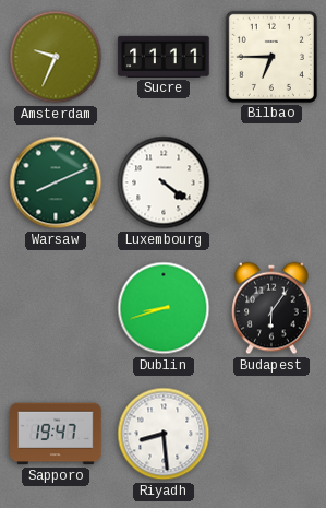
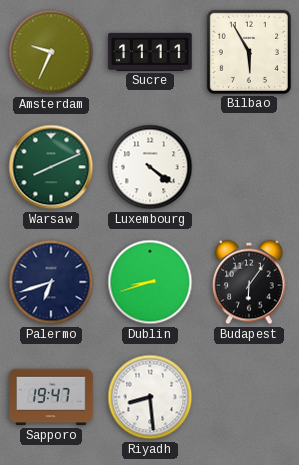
Bilbao: 6:45 -> 5:55
Palermo: none -> 6:42
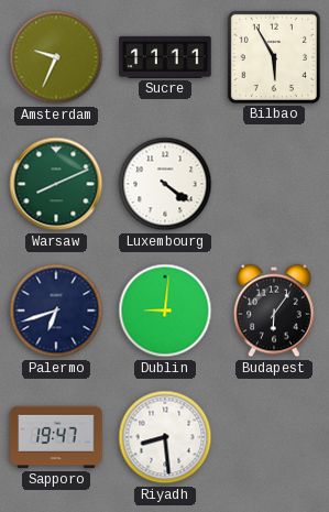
Dublin: 8:42 -> 9:01
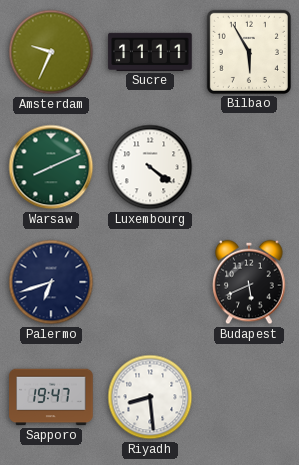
Dublin: 9:01 -> none
Budapest: 6:06 -> 5:41
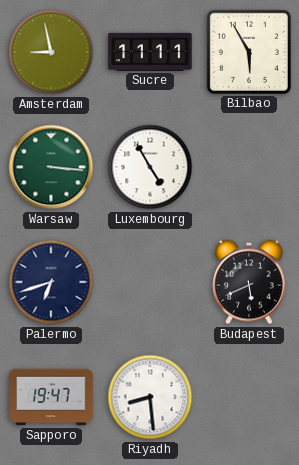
Amsterdam: 9:34 -> 8:58
Warsaw: 8:11 -> 3:16
Luxembourg: 4:21 -> 4:55
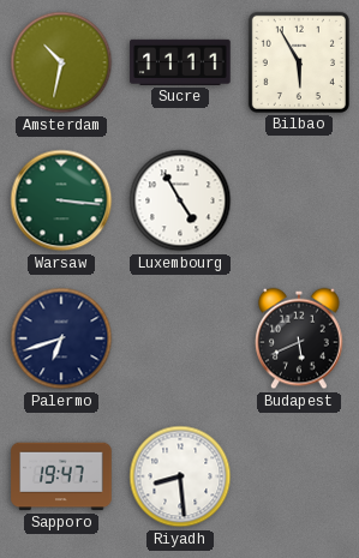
Amsterdam: 8:58 -> 10:32
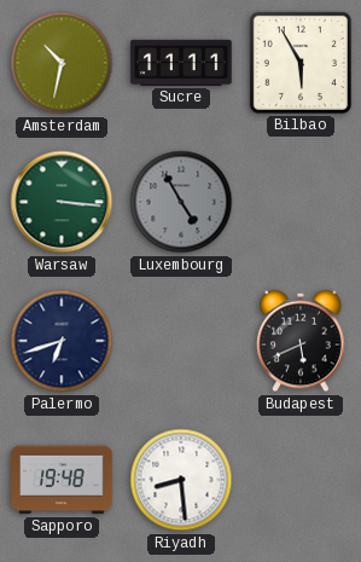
Luxembourg dial: white -> grey
Sapporo: 19:47 -> 19:48
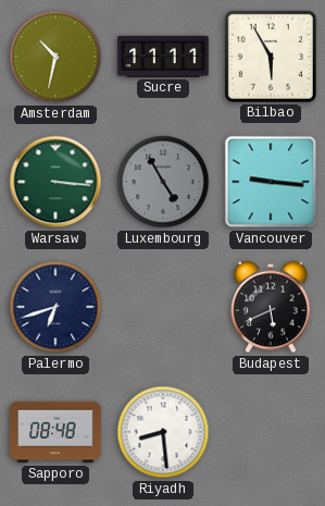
Vancouver: none -> 9:16
Sapporo: 19:48 -> 08:48
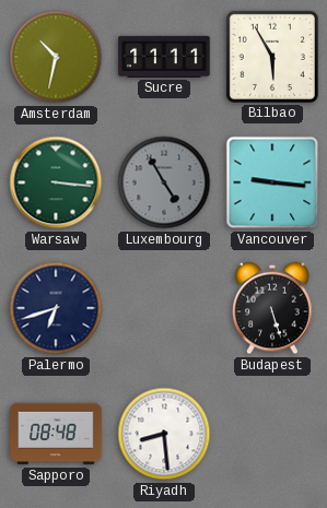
Budapest: 5:41 -> 5:27
